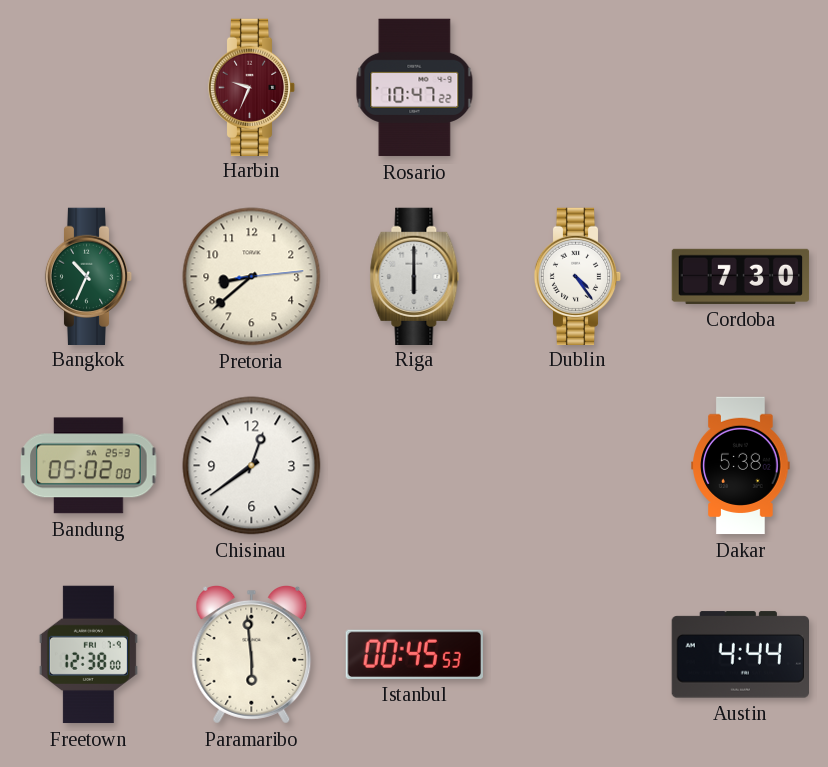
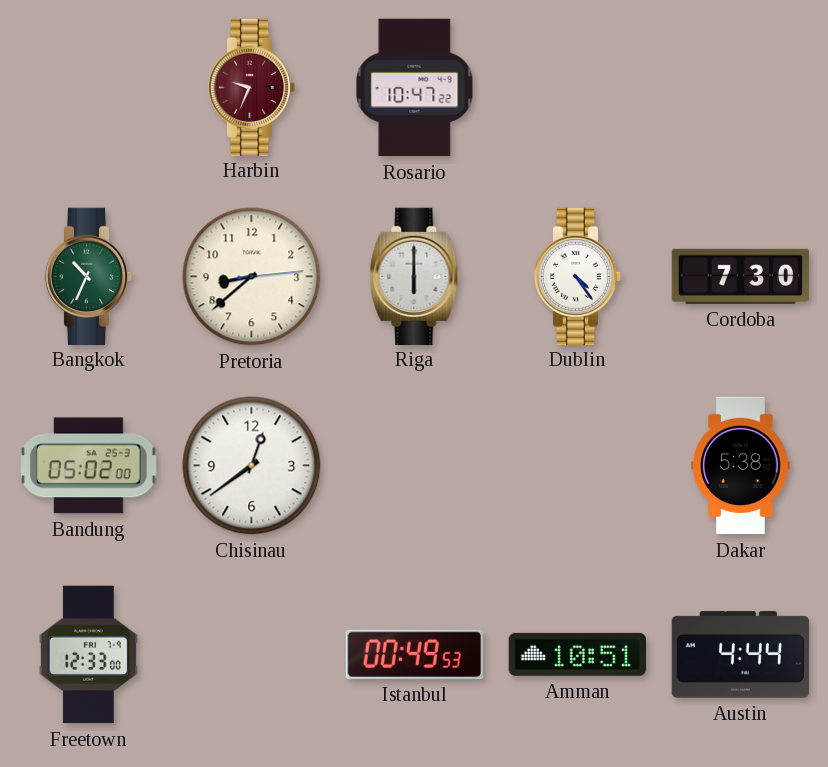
Freetown: 12:38 -> 12:33
Paramaribo: 5:59 -> none
Istanbul: 00:45 -> 00:49
Amman: none -> 10:51
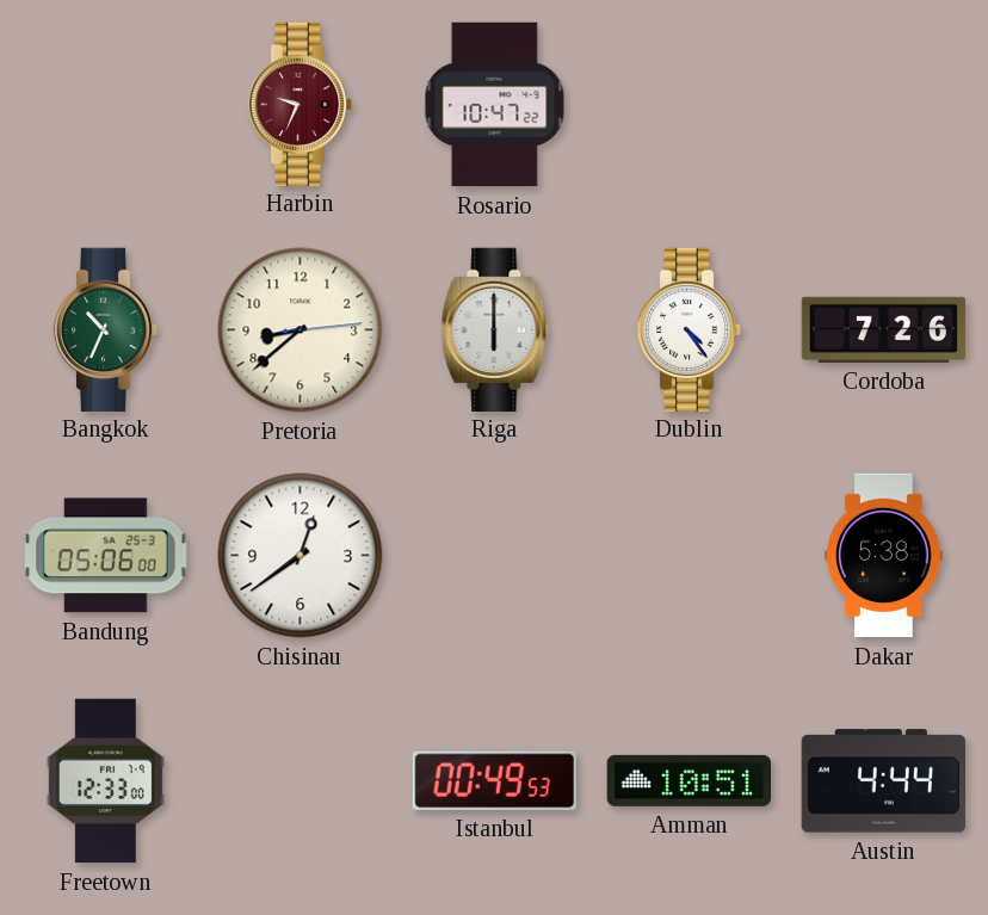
Cordoba: 7:30 -> 7:26
Bandung: 05:02 -> 05:06
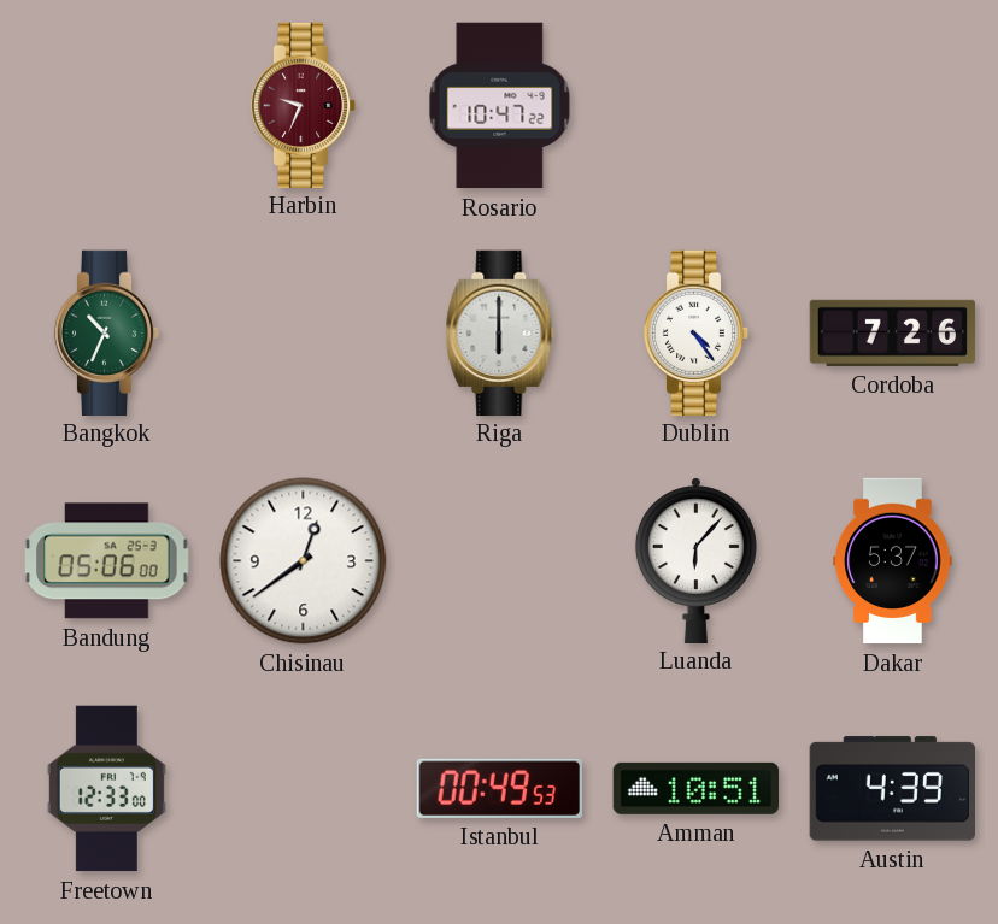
Pretoria: 8:38 -> none
Luanda: none -> 6:07
Dakar: 5:38 -> 5:37
Austin: 4:44 -> 4:39
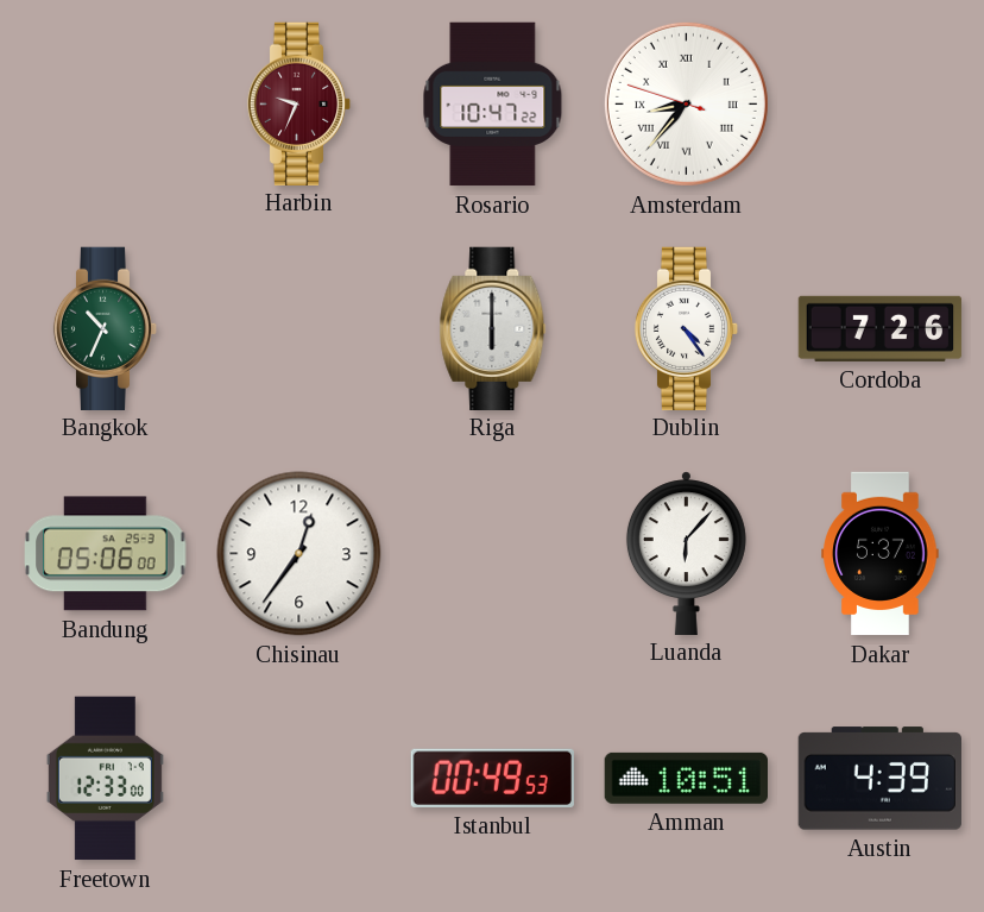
Amsterdam: none -> 8:36
Chisinau: 12:39 -> 12:36
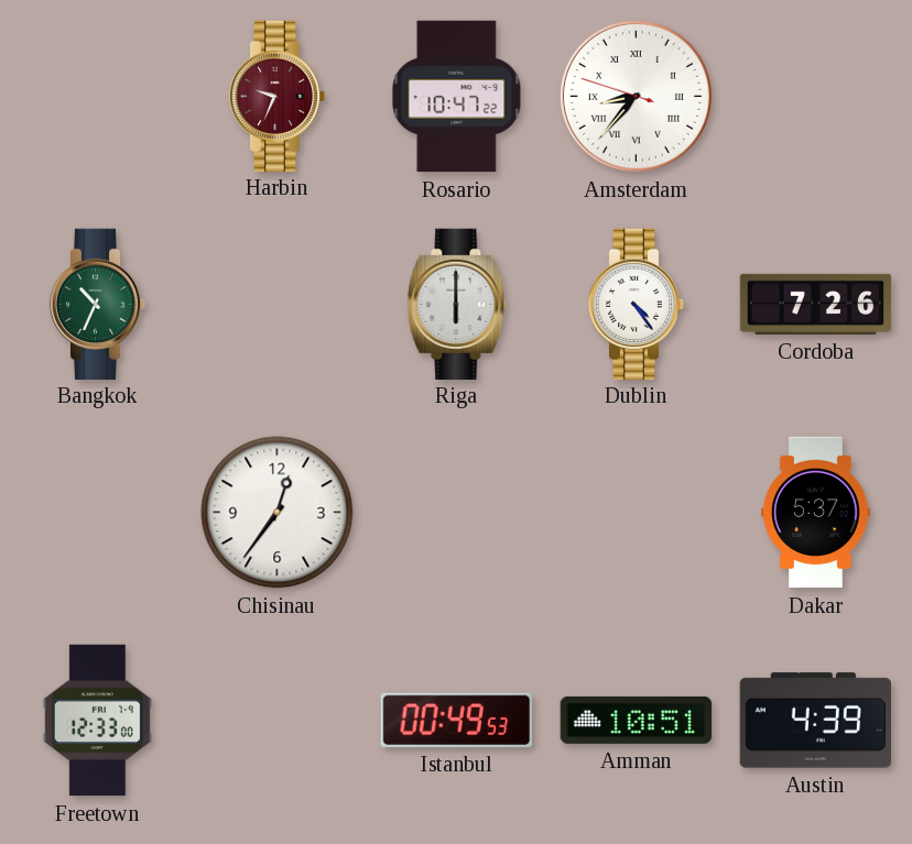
Bandung: 05:06 -> none
Luanda: 6:07 -> none
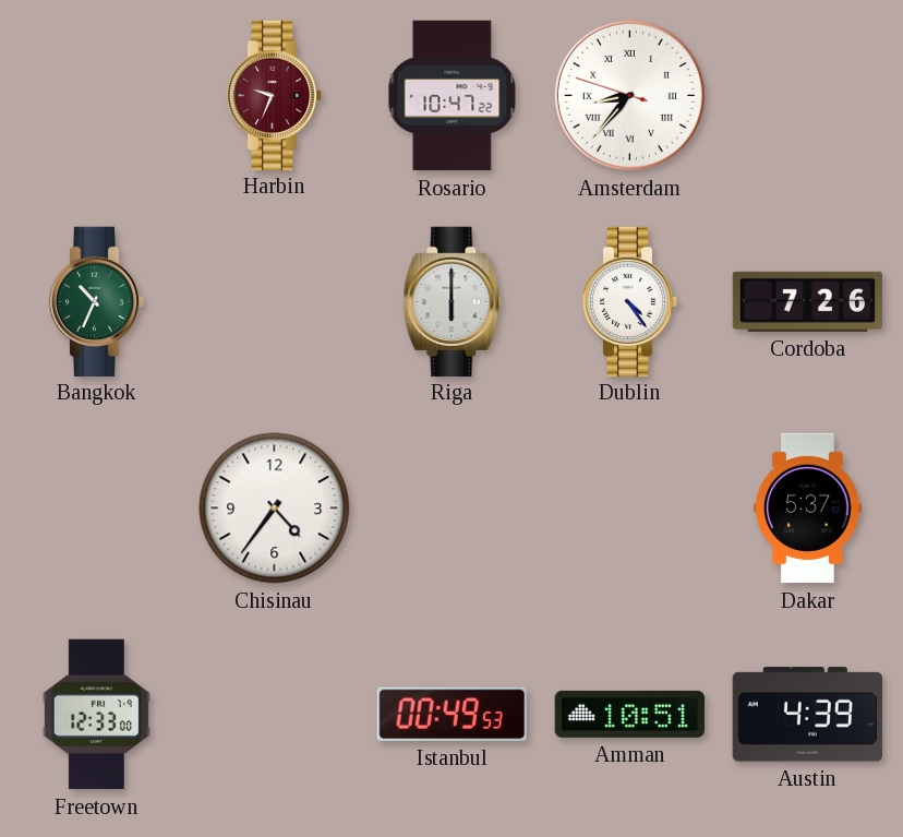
Chisinau: 12:36 -> 4:36
